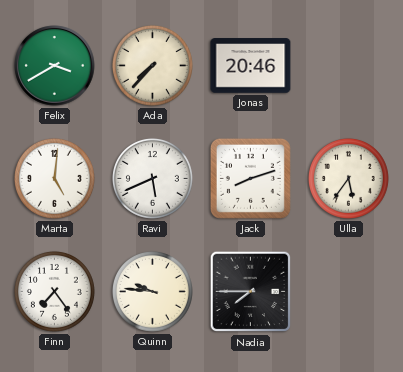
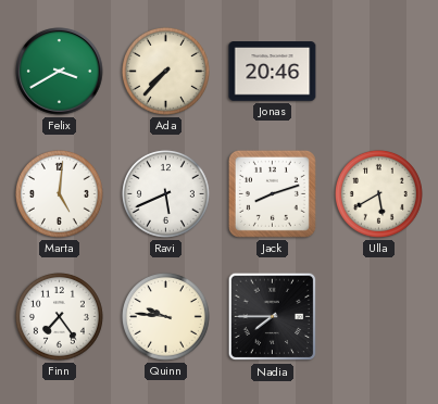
Ulla: 5:36 -> 5:40
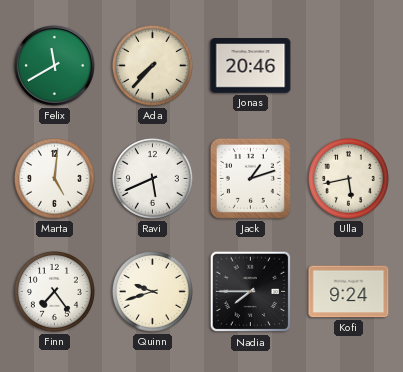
Felix: 3:40 -> 11:40
Jack: 8:12 -> 1:12
Ulla: 5:40 -> 5:43
Quinn: 9:46 -> 9:42
Kofi: none -> 9:24
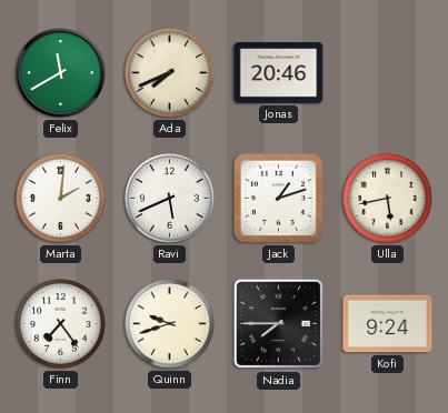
Ada: 7:37 -> 7:41
Marta: 5:01 -> 2:01
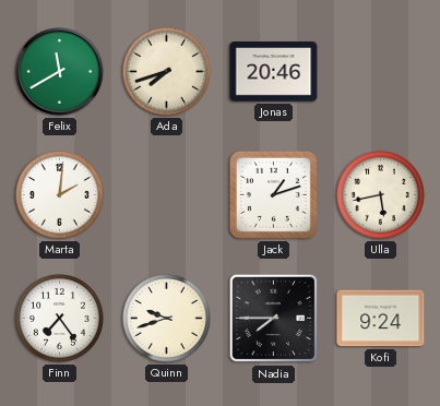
Ada: 7:41 -> 7:42
Ravi: 5:41 -> none
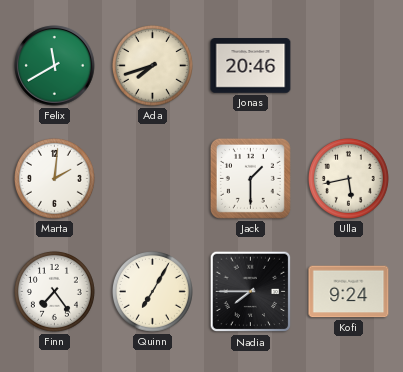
Jack: 1:12 -> 1:30
Quinn: 9:42 -> 7:05
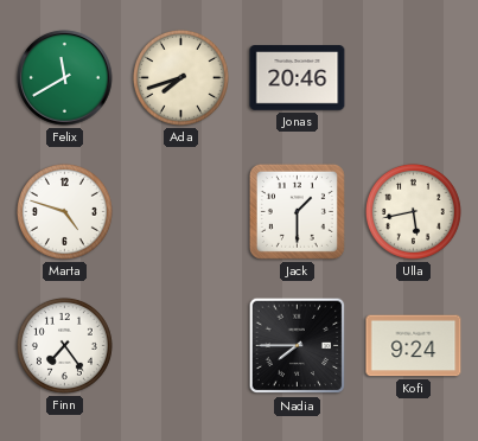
Marta: 2:01 -> 4:48
Quinn: 7:05 -> none
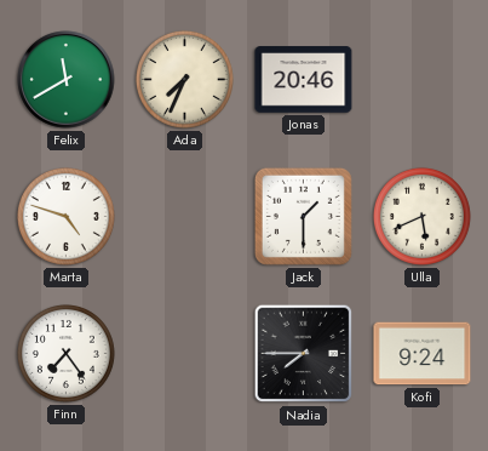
Ada: 7:42 -> 7:34
Ulla: 5:43 -> 5:41
